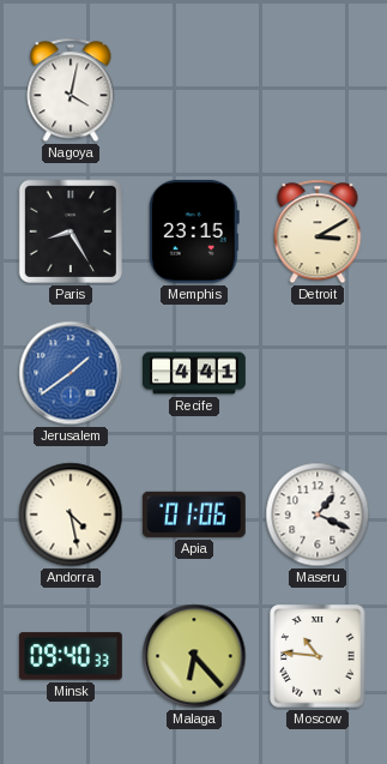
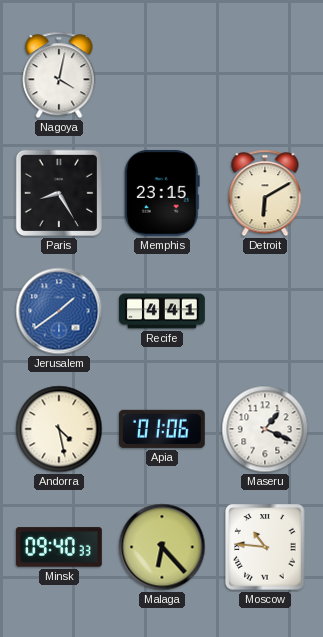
Detroit: 3:10 -> 6:10
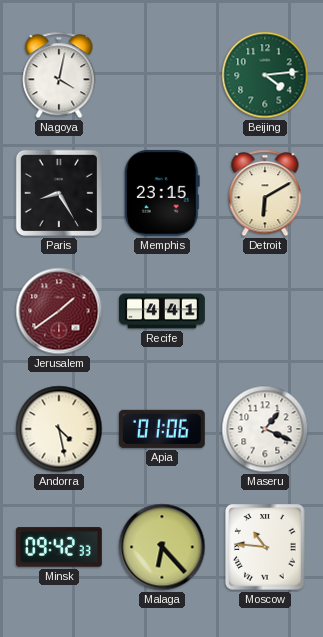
Beijing: none -> 4:14
Jerusalem dial: blue -> burgundy
Minsk: 09:40 -> 09:42
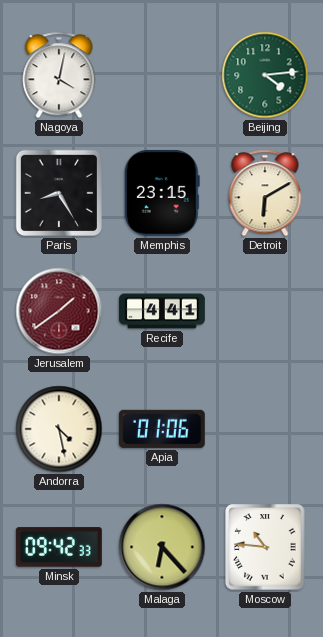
Maseru: 1:19 -> none
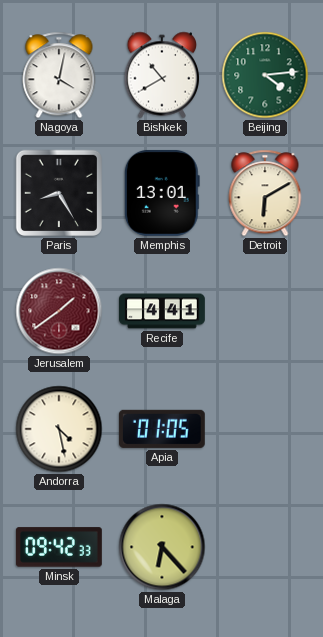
Bishkek: none -> 10:40
Memphis: 23:15 -> 13:01
Apia: 01:06 -> 01:05
Moscow: 10:46 -> none
